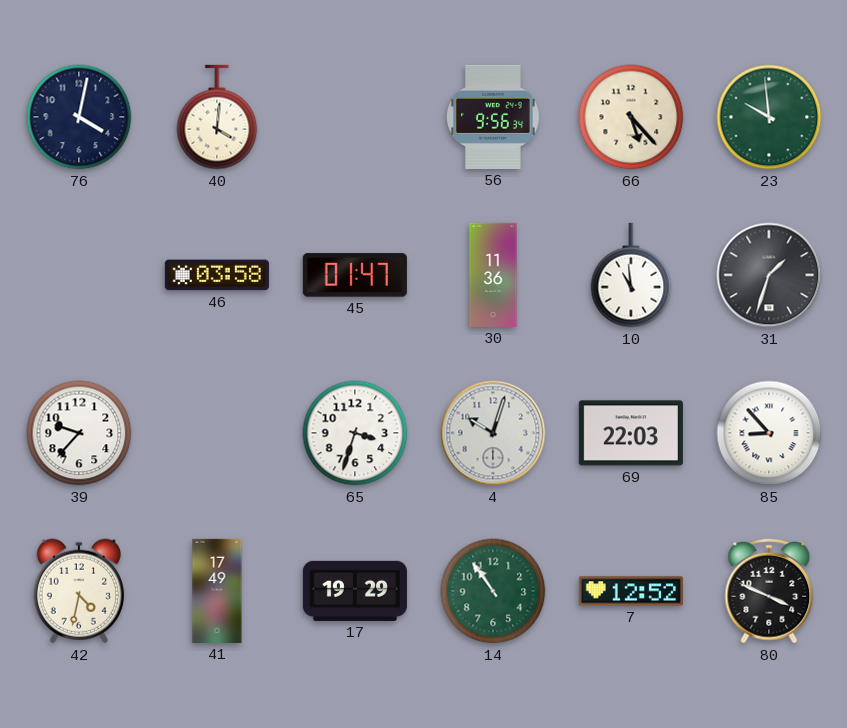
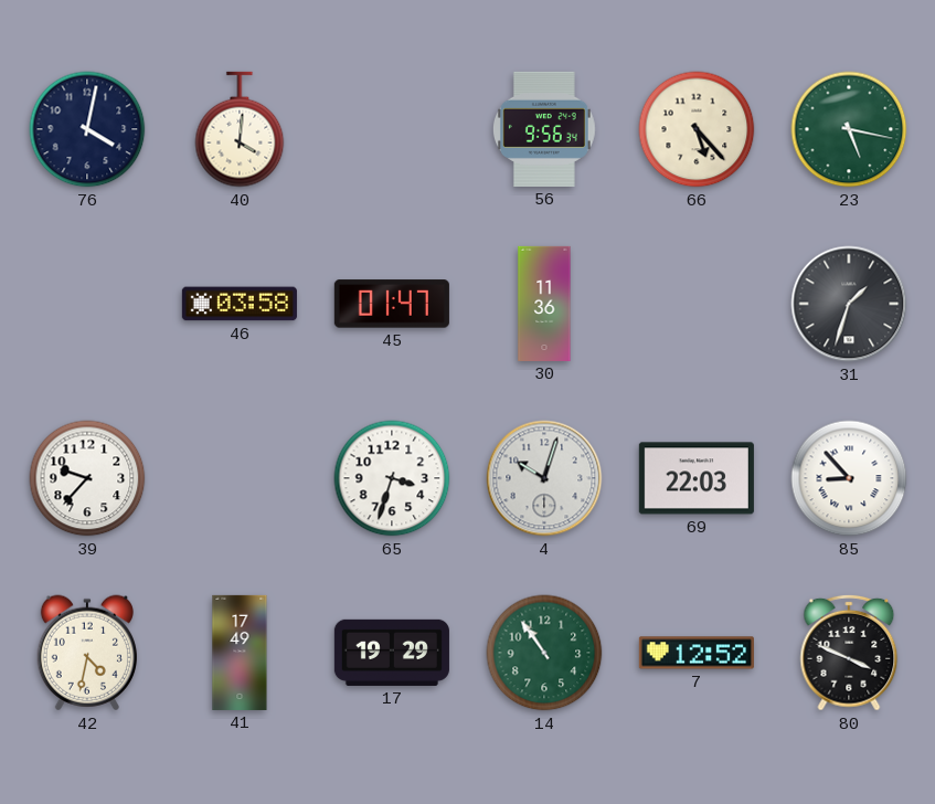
23: 9:59 -> 5:17
10: 10:59 -> none
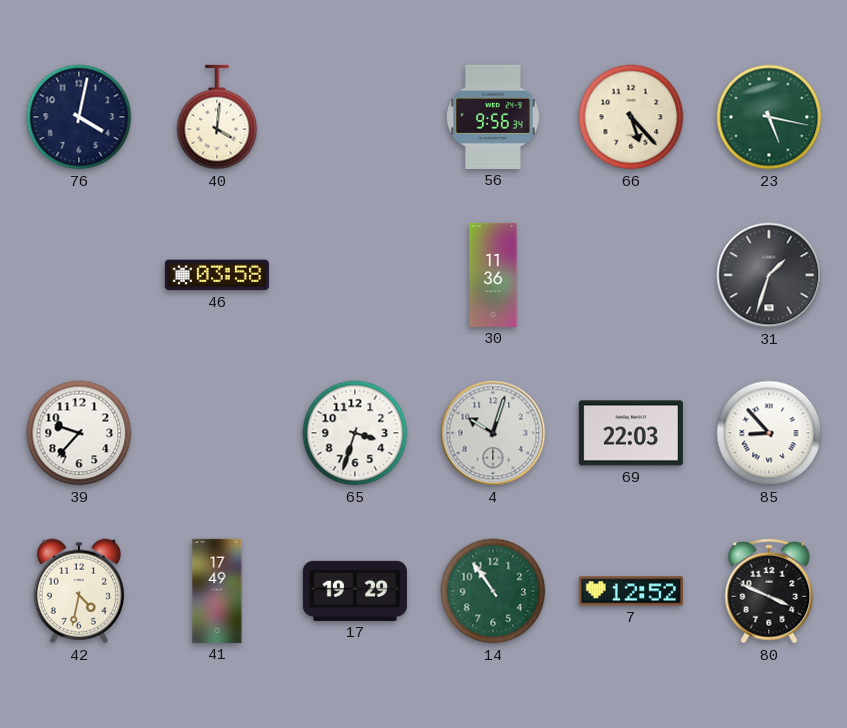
45: 01:47 -> none
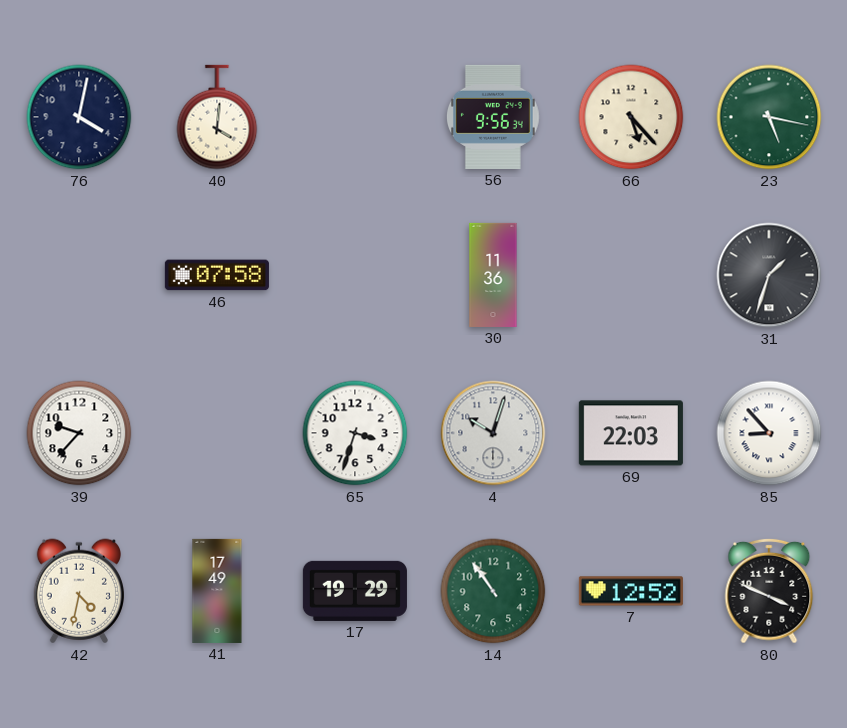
46: 03:58 -> 07:58
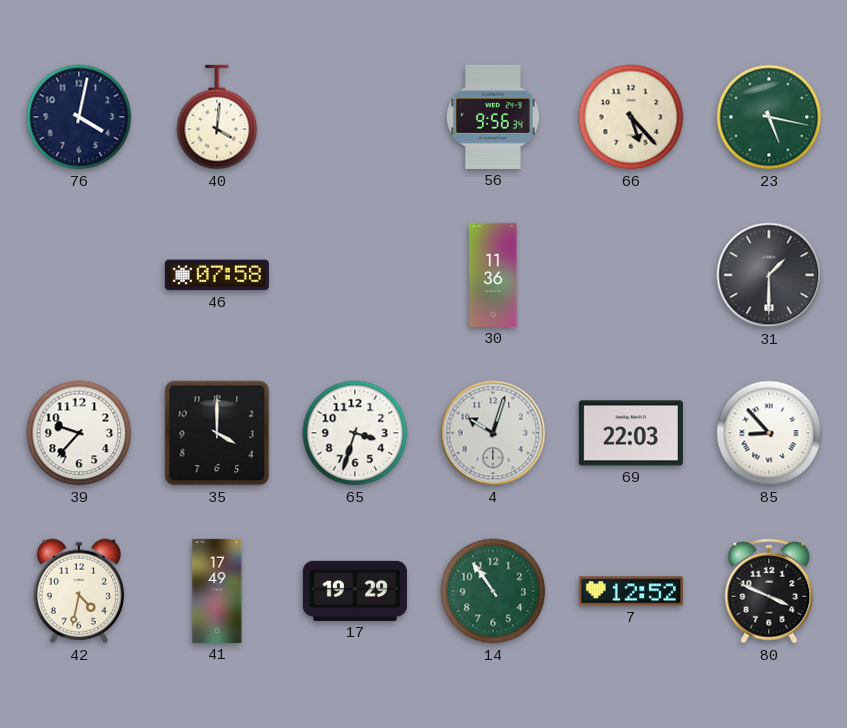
31: 1:33 -> 1:30
35: none -> 4:00
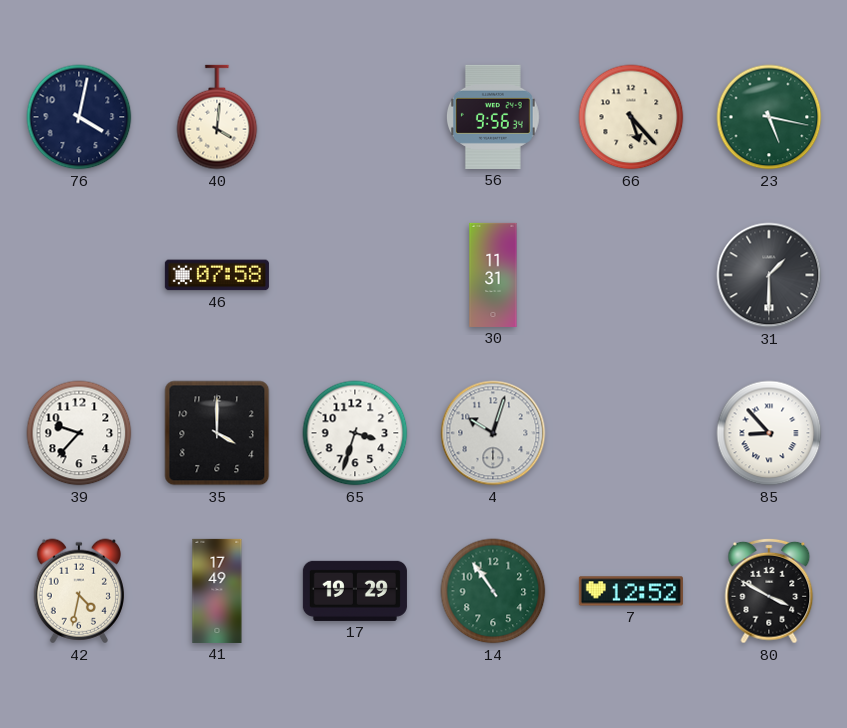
30: 11:36 -> 11:31
69: 22:03 -> none
80: 3:49 -> 3:50
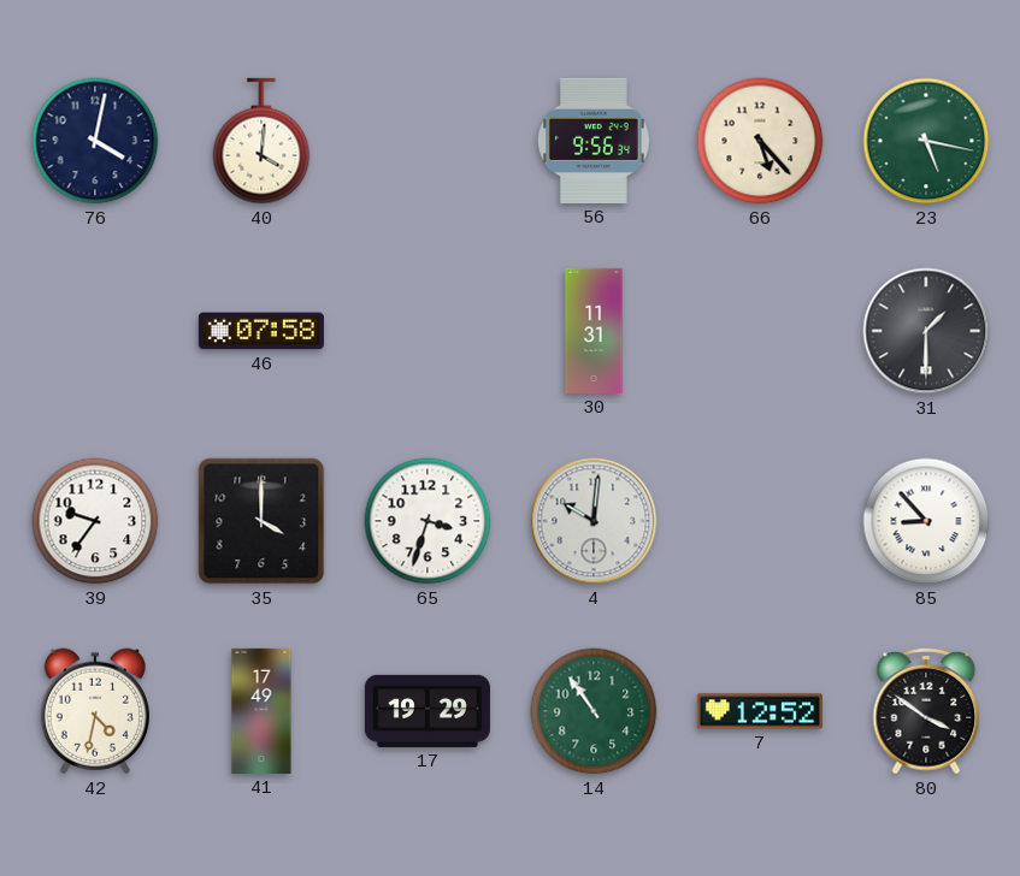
39: 9:37 -> 9:36
4: 10:03 -> 10:01
80: 3:50 -> 3:51
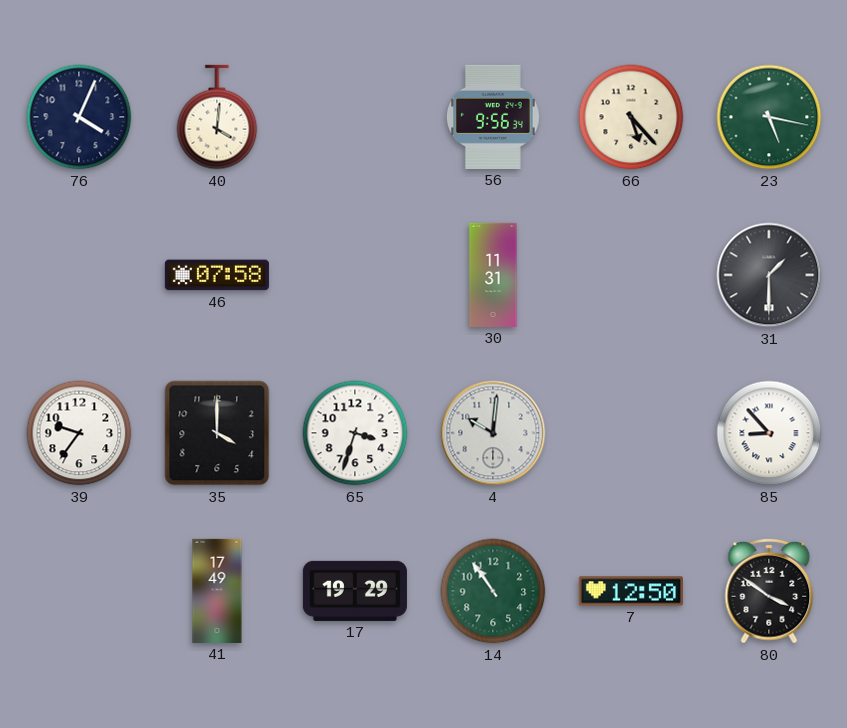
76: 4:02 -> 4:04
42: 4:32 -> none
7: 12:52 -> 12:50
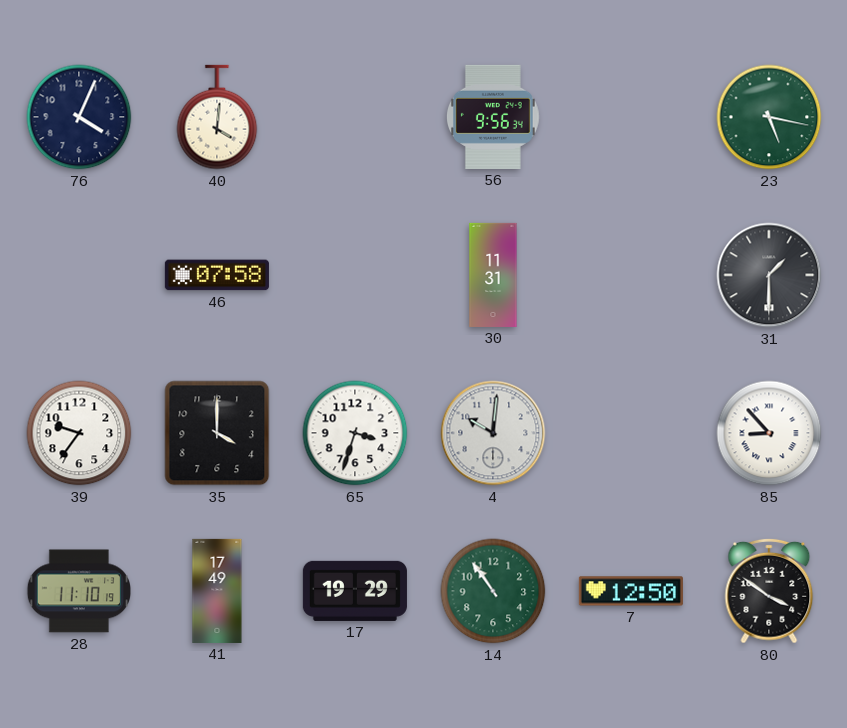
66: 5:23 -> none
28: none -> 11:10
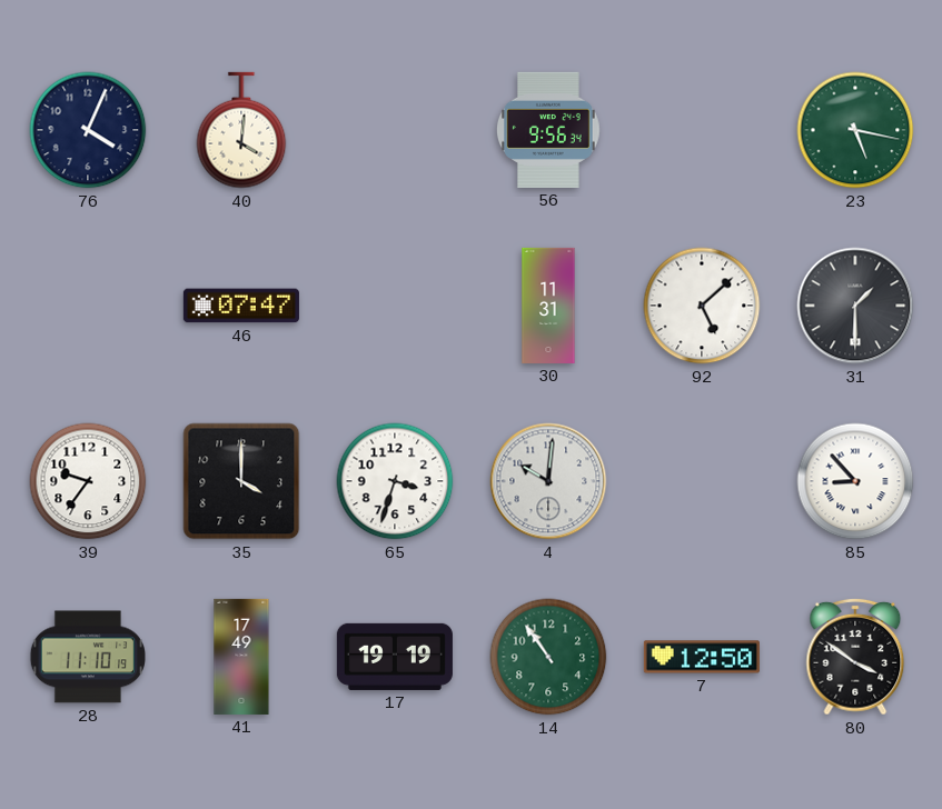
46: 07:58 -> 07:47
92: none -> 5:08
17: 19:29 -> 19:19
